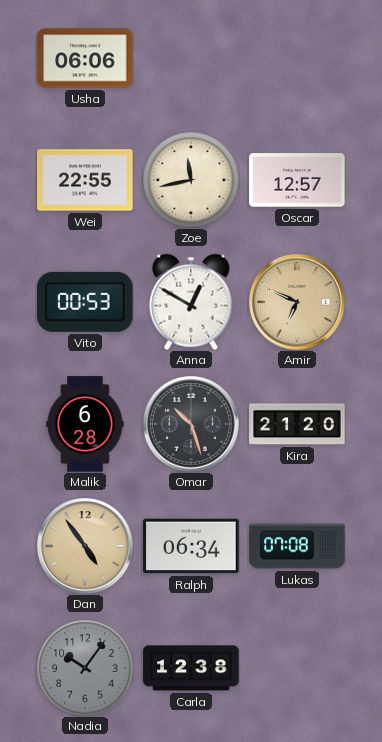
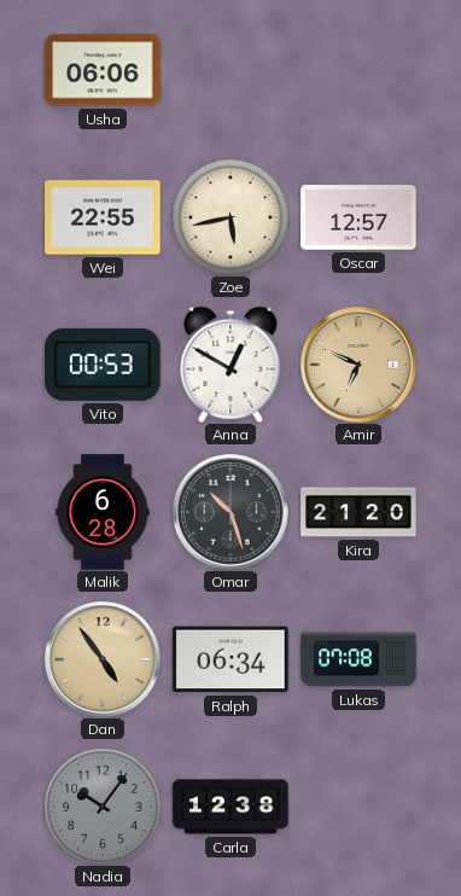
Zoe: 11:43 -> 5:43
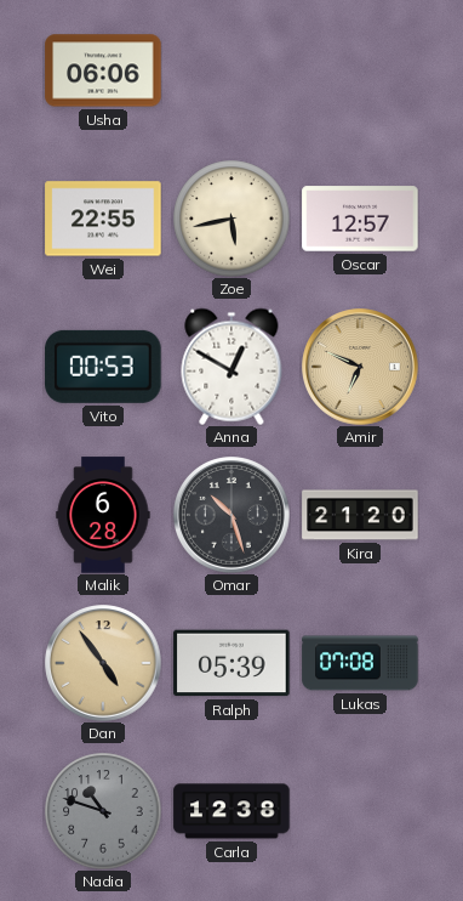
Ralph: 06:34 -> 05:39
Nadia: 10:06 -> 10:48
